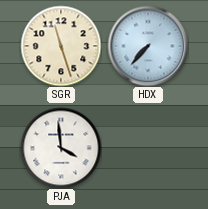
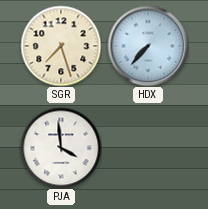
SGR: 11:27 -> 7:27
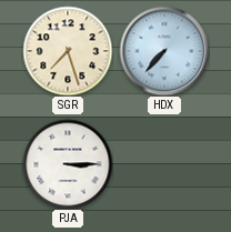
PJA: 3:59 -> 3:15
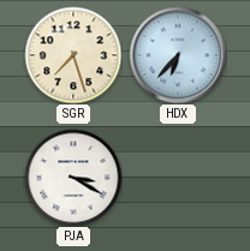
HDX: 7:37 -> 6:37
PJA: 3:15 -> 3:20
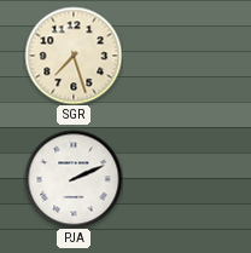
HDX: 6:37 -> none
PJA: 3:20 -> 2:11
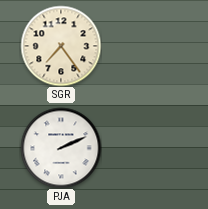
SGR: 7:27 -> 7:24
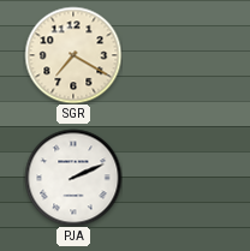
SGR: 7:24 -> 7:20
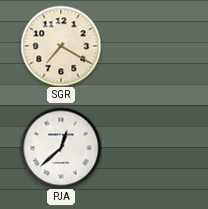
PJA: 2:11 -> 12:38
